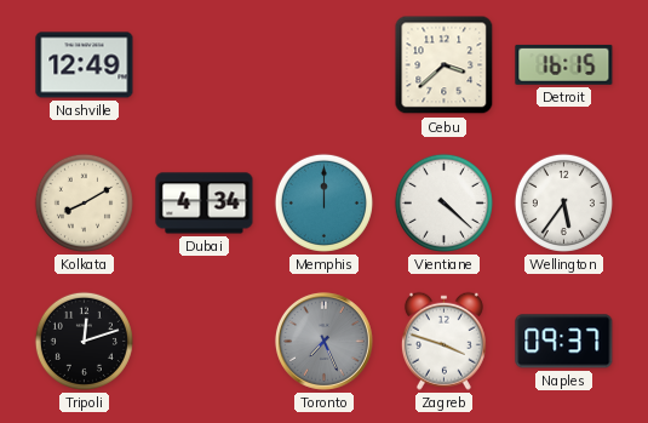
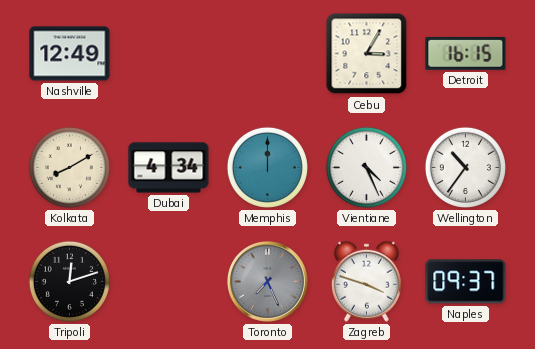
Cebu: 3:38 -> 3:05
Vientiane: 4:22 -> 4:26
Wellington: 5:36 -> 10:36
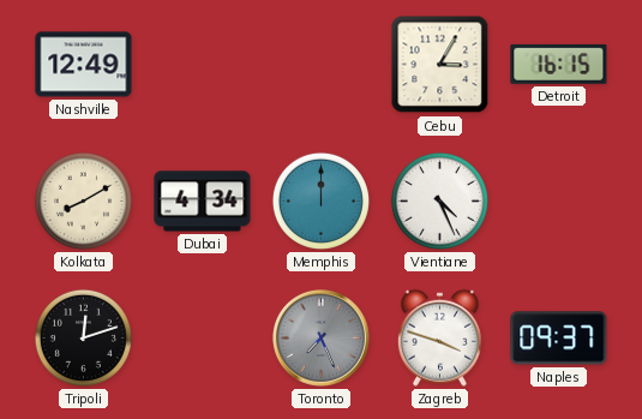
Wellington: 10:36 -> none
